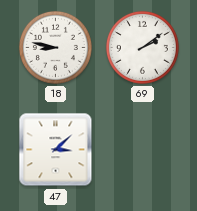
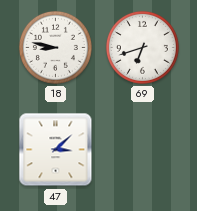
69: 2:09 -> 6:42
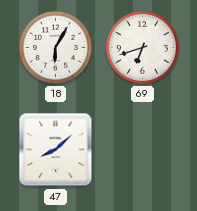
18: 8:47 -> 6:05
47: 3:08 -> 8:08
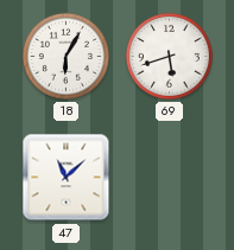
69: 6:42 -> 5:42
47: 8:08 -> 11:08
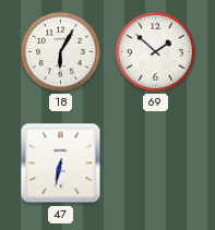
69: 5:42 -> 1:52
47: 11:08 -> 6:32
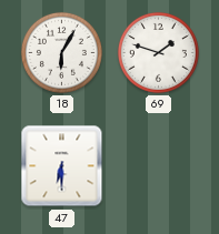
69: 1:52 -> 1:48
47: 6:32 -> 6:30
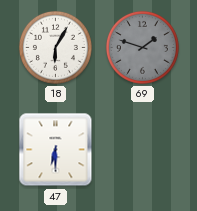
69 dial: white -> grey
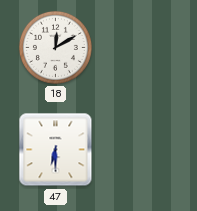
18: 6:05 -> 12:10
69: 1:48 -> none
